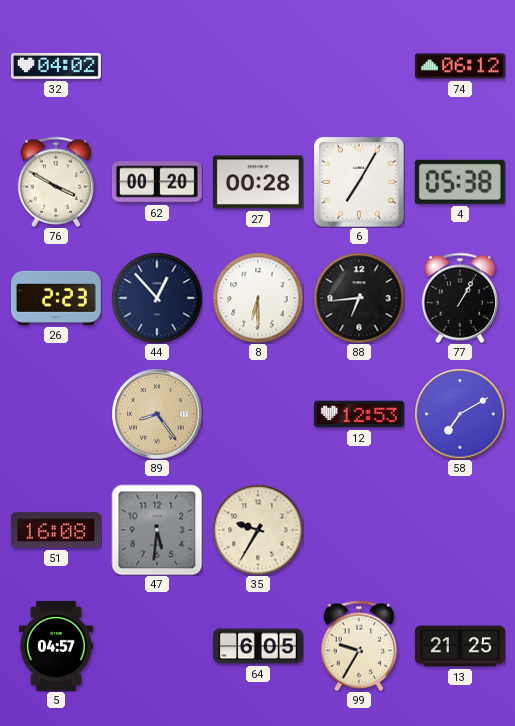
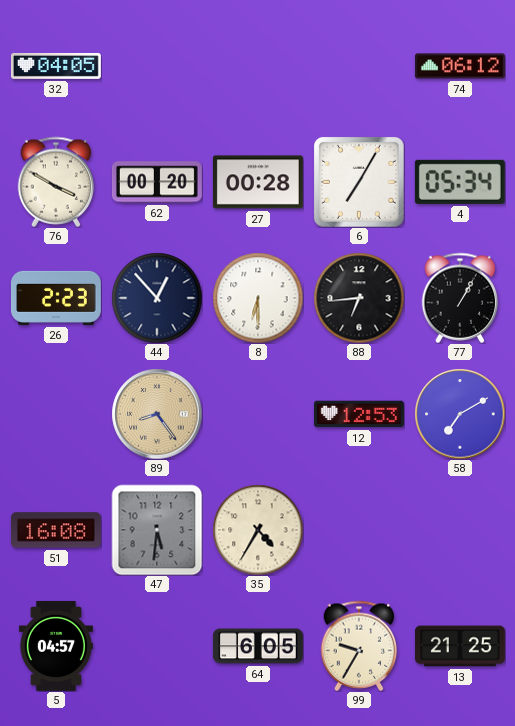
32: 04:02 -> 04:05
4: 05:38 -> 05:34
35: 9:35 -> 4:35
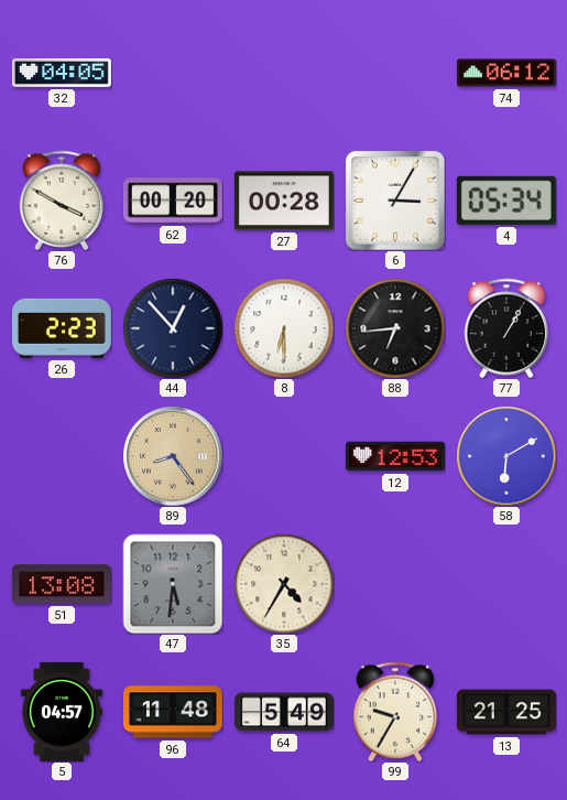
6: 7:05 -> 3:05
58: 7:10 -> 6:10
51: 16:08 -> 13:08
96: none -> 11:48
64: 6:05 -> 5:49
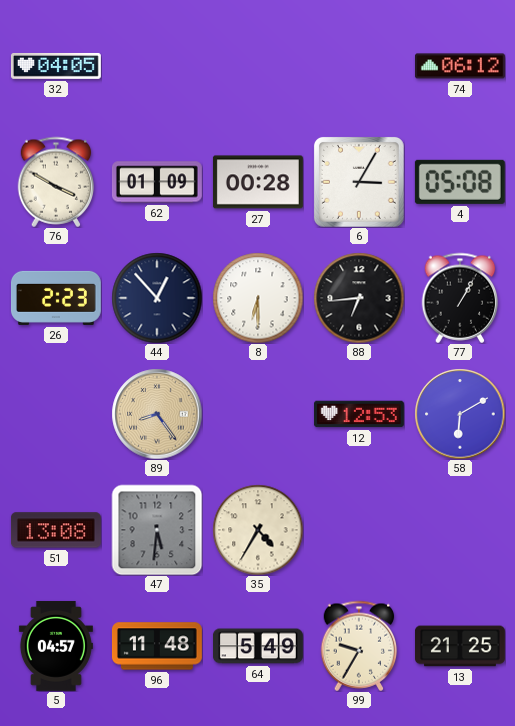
62: 00:20 -> 01:09
4: 05:34 -> 05:08
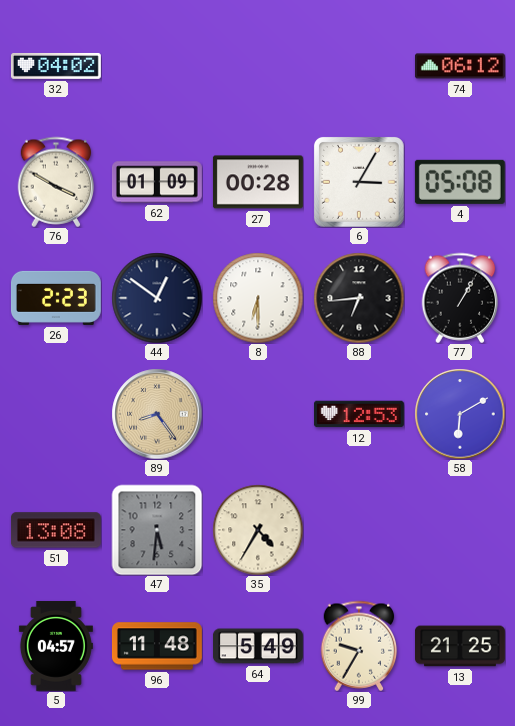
32: 04:05 -> 04:02
44: 12:53 -> 12:51
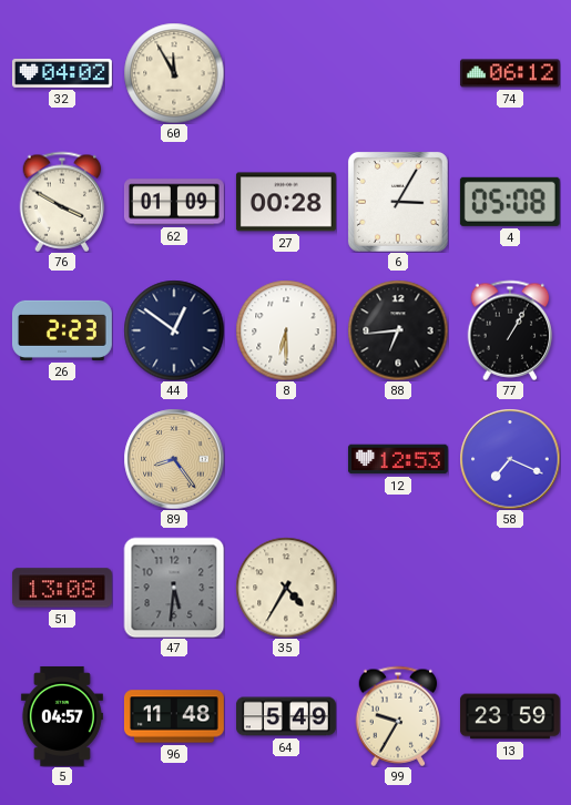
60: none -> 11:55
58: 6:10 -> 7:19
13: 21:25 -> 23:59
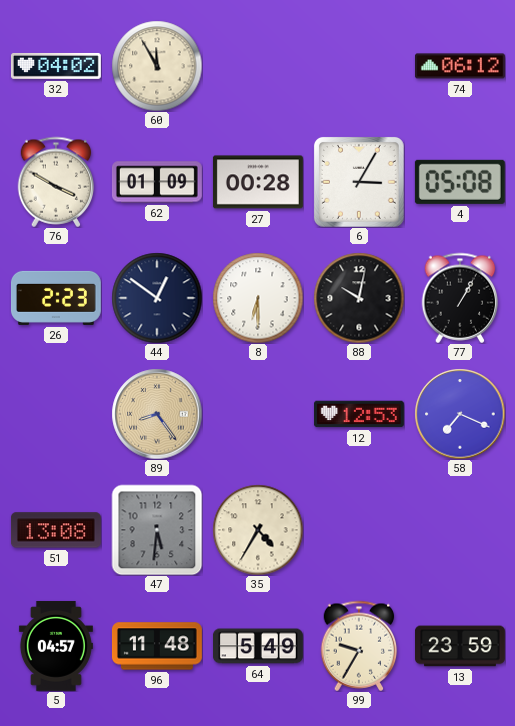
88: 6:44 -> 10:02
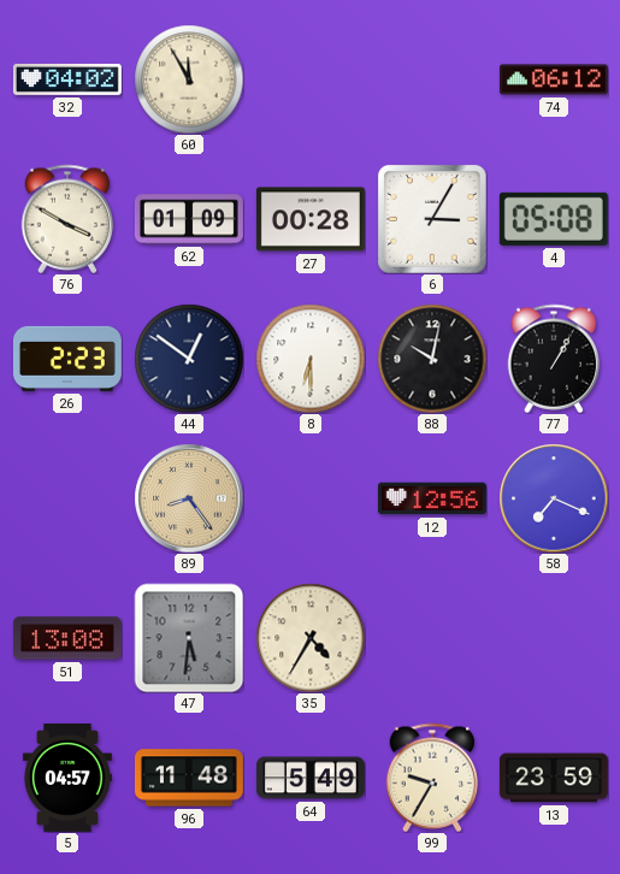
12: 12:53 -> 12:56
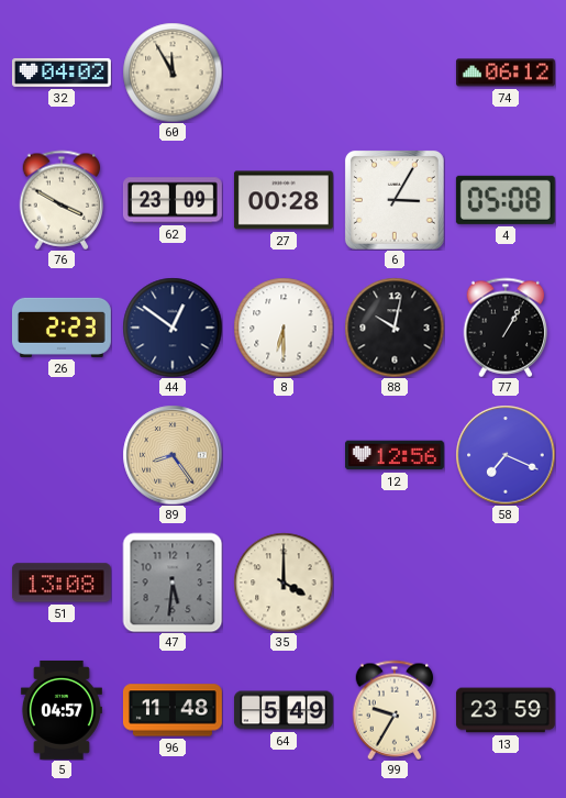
62: 01:09 -> 23:09
35: 4:35 -> 4:00
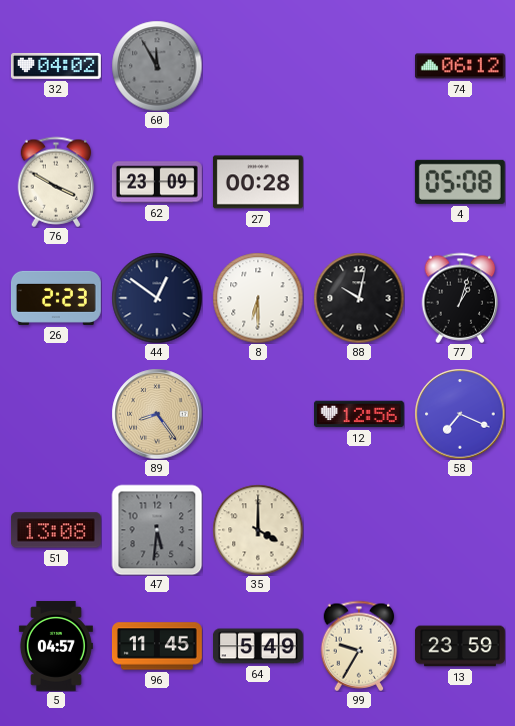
60 dial: cream -> grey
6: 3:05 -> none
77: 1:05 -> 1:03
96: 11:48 -> 11:45
